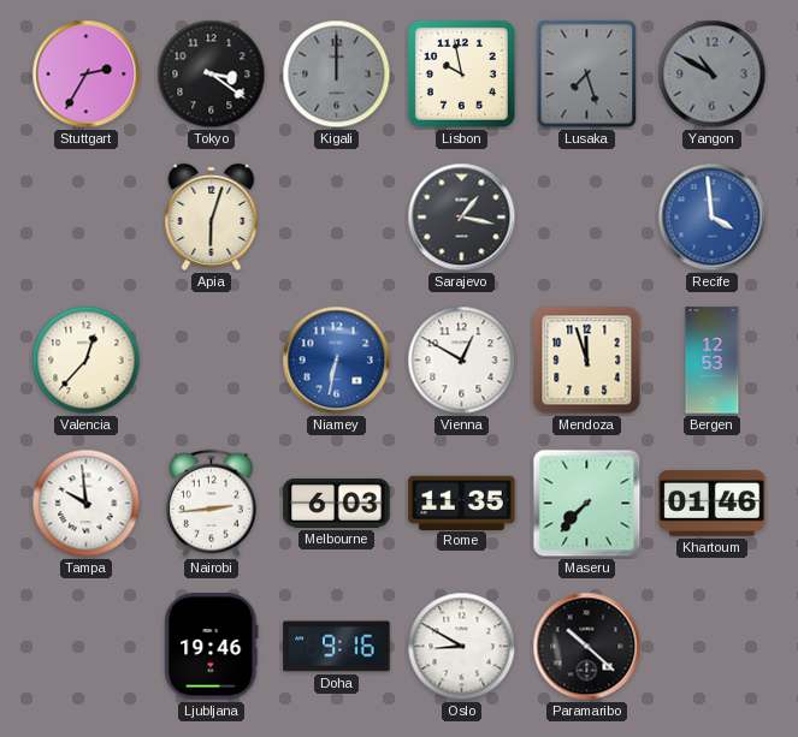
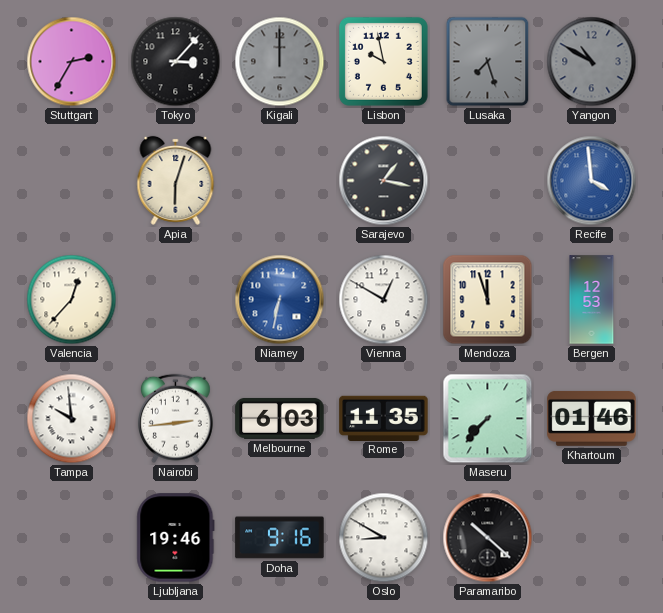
Tokyo: 3:21 -> 3:07
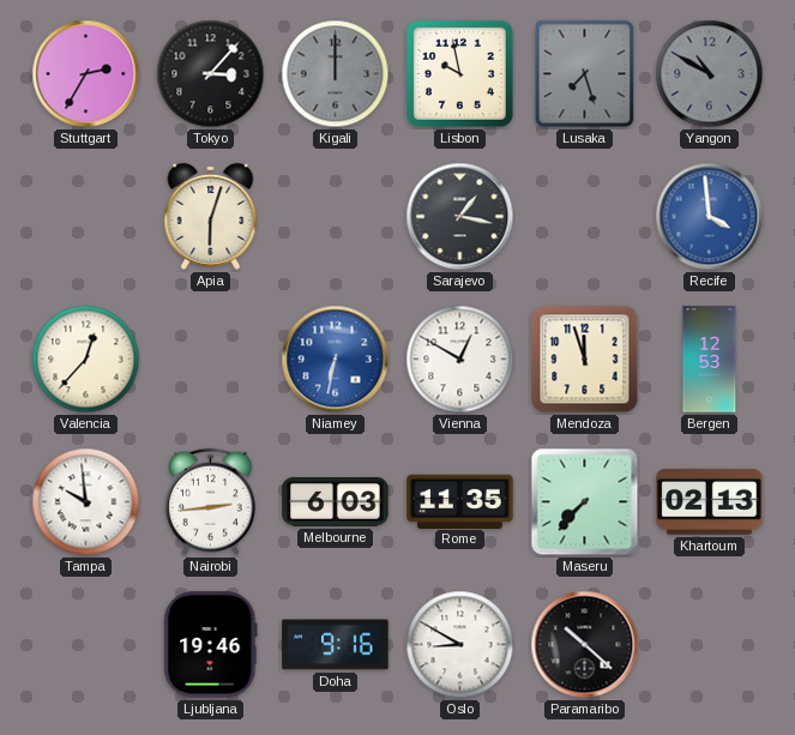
Khartoum: 01:46 -> 02:13
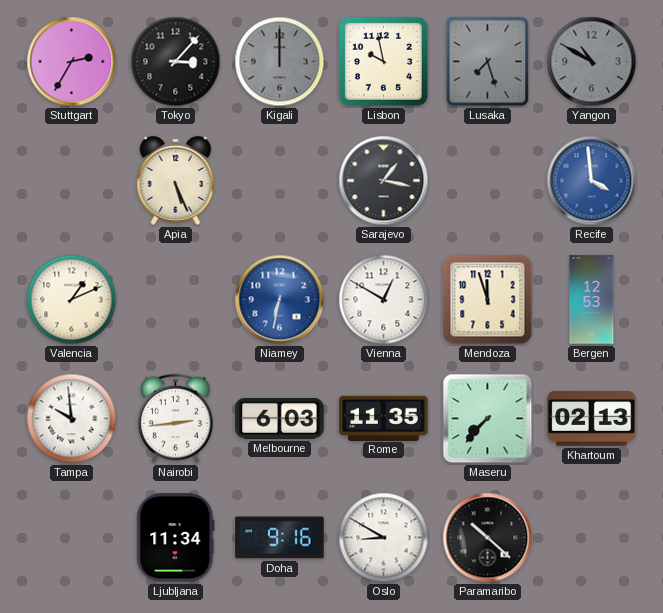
Apia: 6:03 -> 5:26
Valencia: 12:37 -> 1:11
Ljubljana: 19:46 -> 11:34
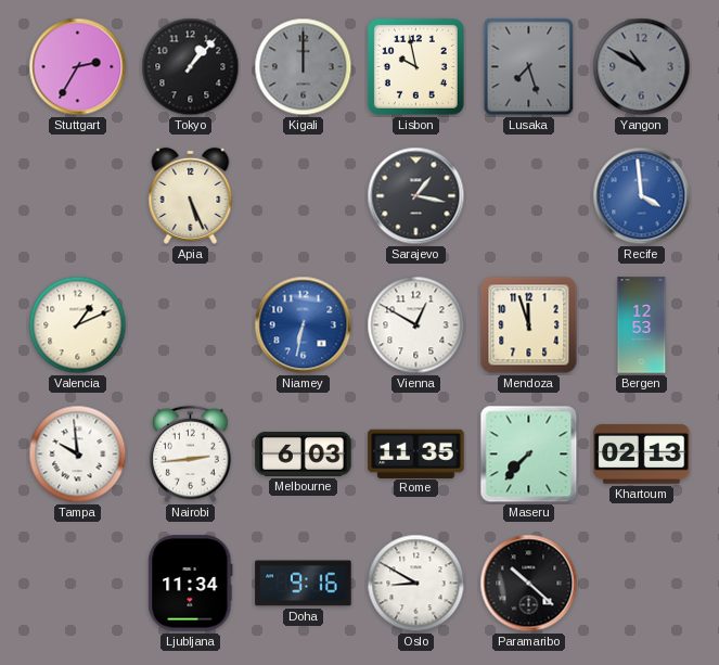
Tokyo: 3:07 -> 1:07
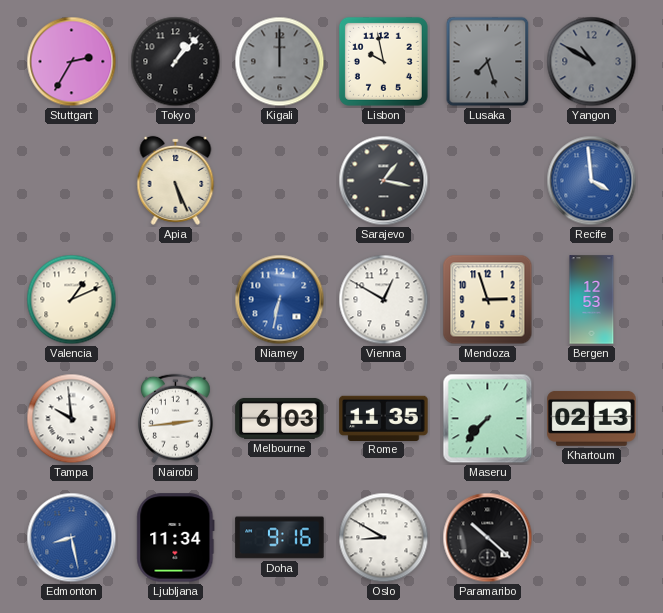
Mendoza: 11:57 -> 2:57
Edmonton: none -> 8:28
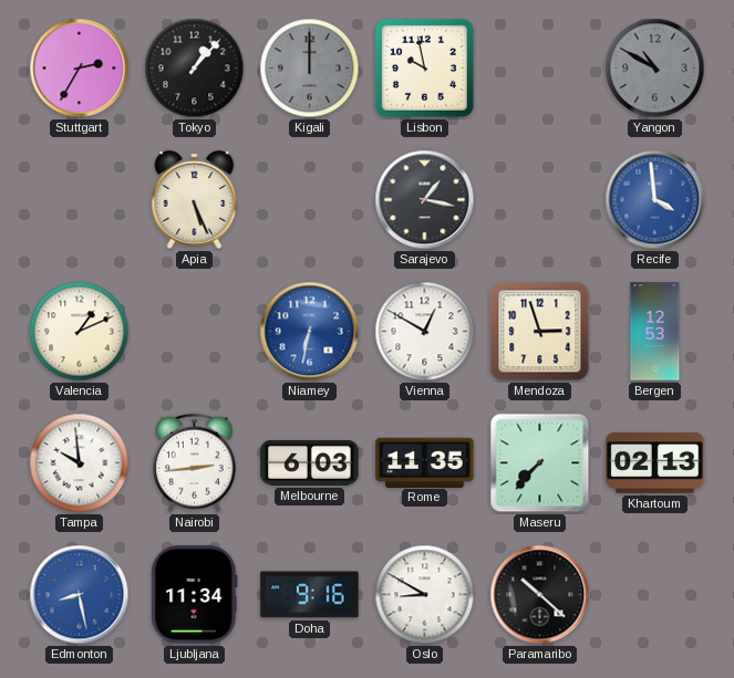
Lusaka: 7:27 -> none
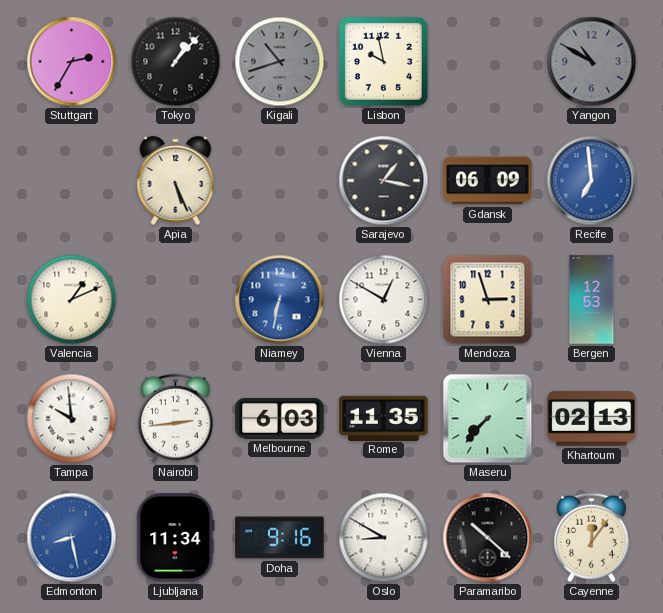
Kigali: 12:00 -> 10:42
Gdansk: none -> 06:09
Recife: 3:59 -> 6:59
Cayenne: none -> 12:06
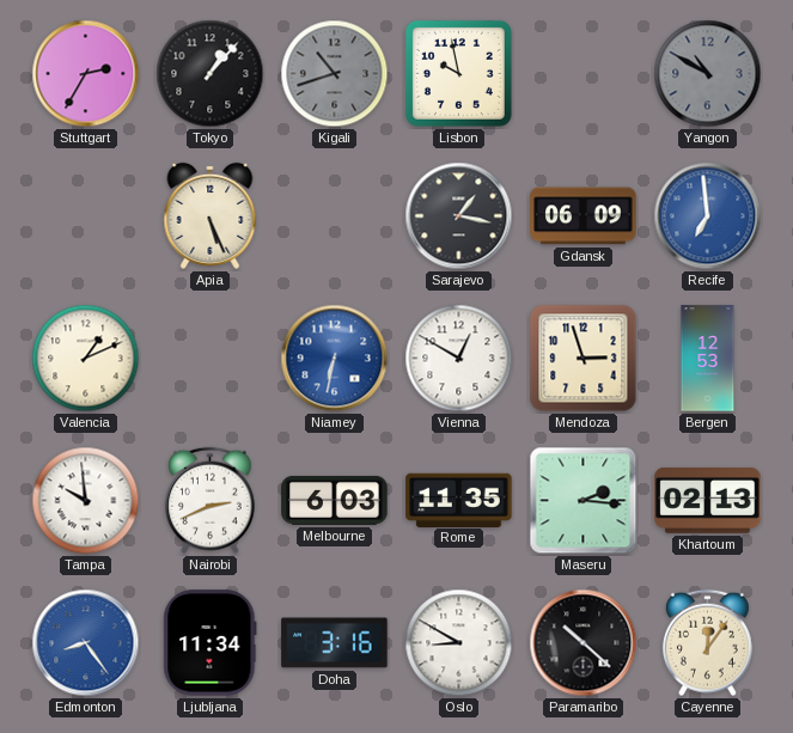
Nairobi: 2:44 -> 2:41
Maseru: 7:37 -> 2:16
Edmonton: 8:28 -> 8:24
Doha: 9:16 -> 3:16
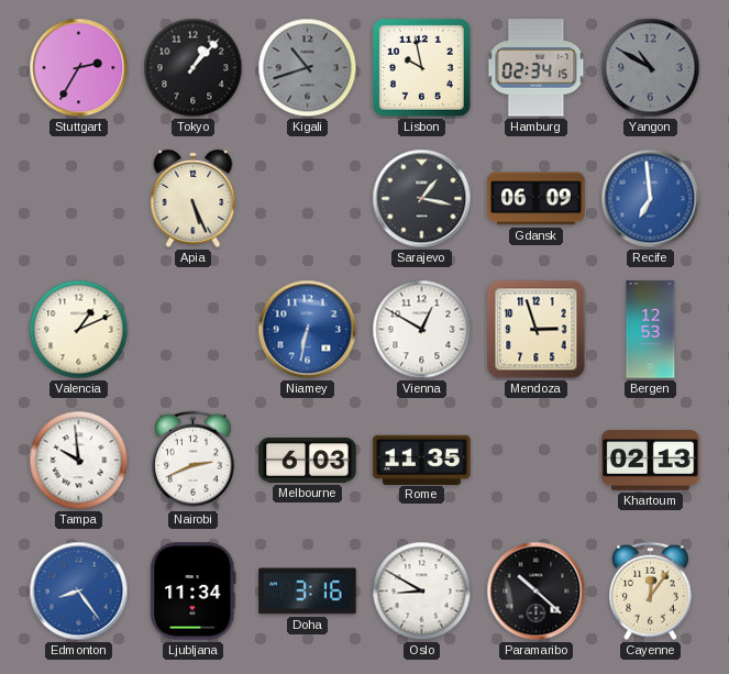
Hamburg: none -> 02:34
Maseru: 2:16 -> none
